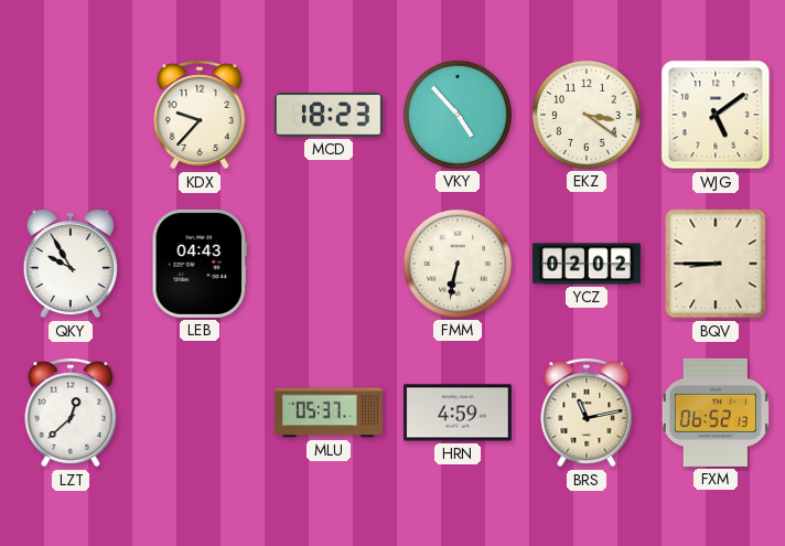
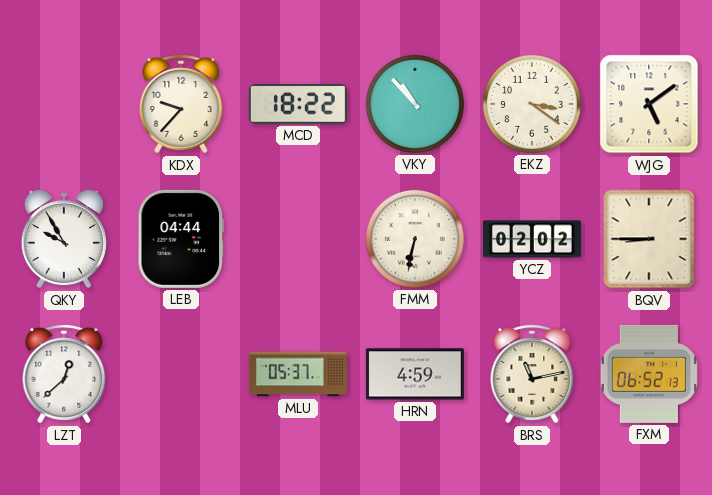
MCD: 18:23 -> 18:22
VKY: 4:53 -> 10:53
LEB: 04:43 -> 04:44
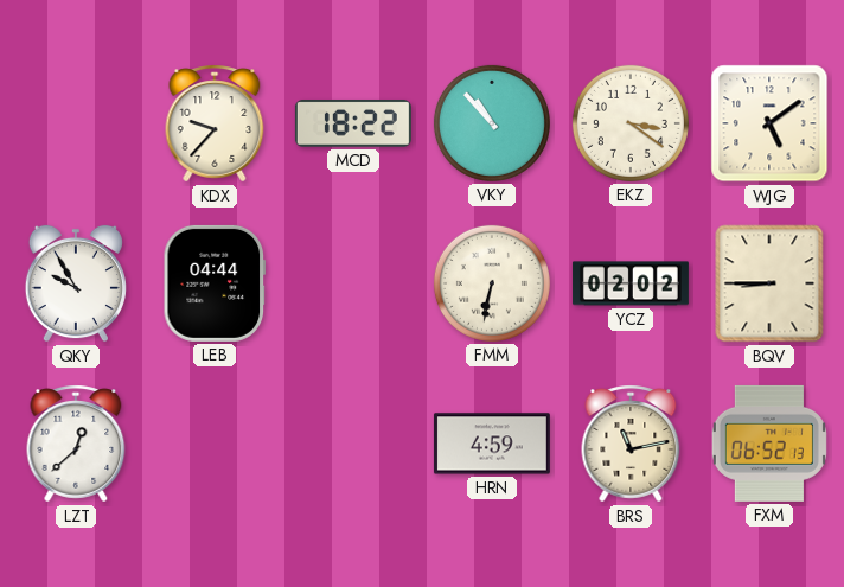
MLU: 05:37 -> none
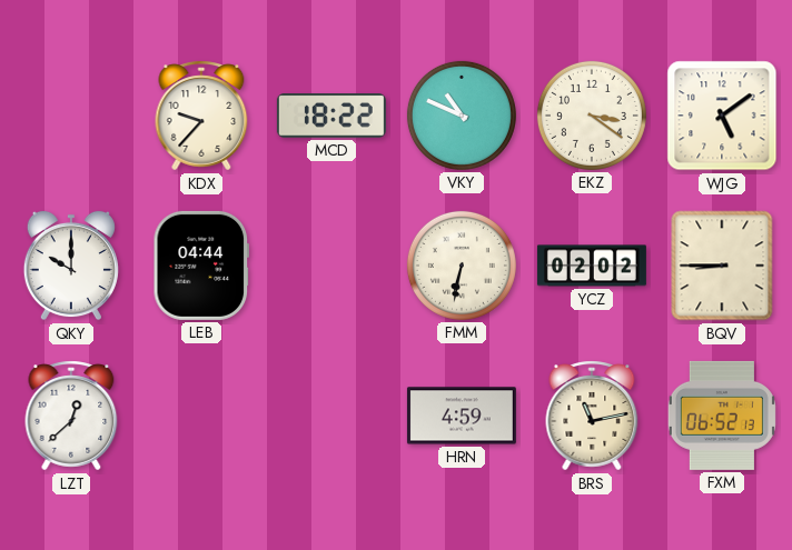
VKY: 10:53 -> 10:49
QKY: 9:55 -> 10:00
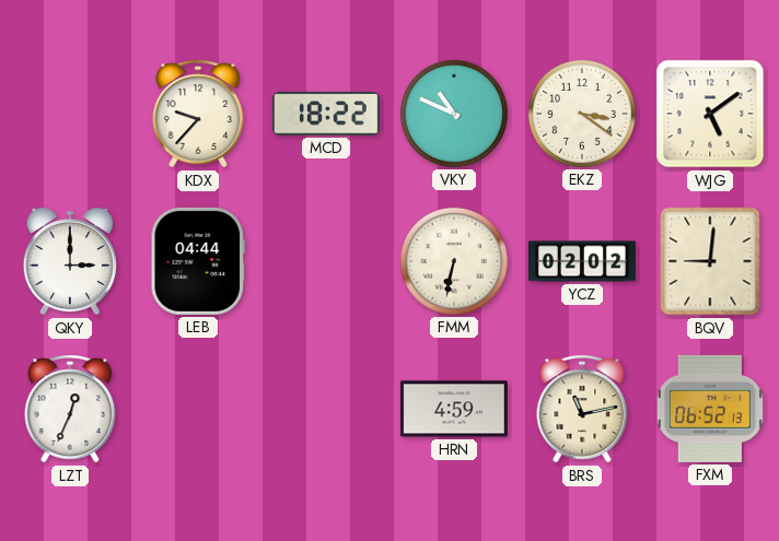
QKY: 10:00 -> 3:00
BQV: 8:45 -> 9:01
LZT: 12:38 -> 12:34
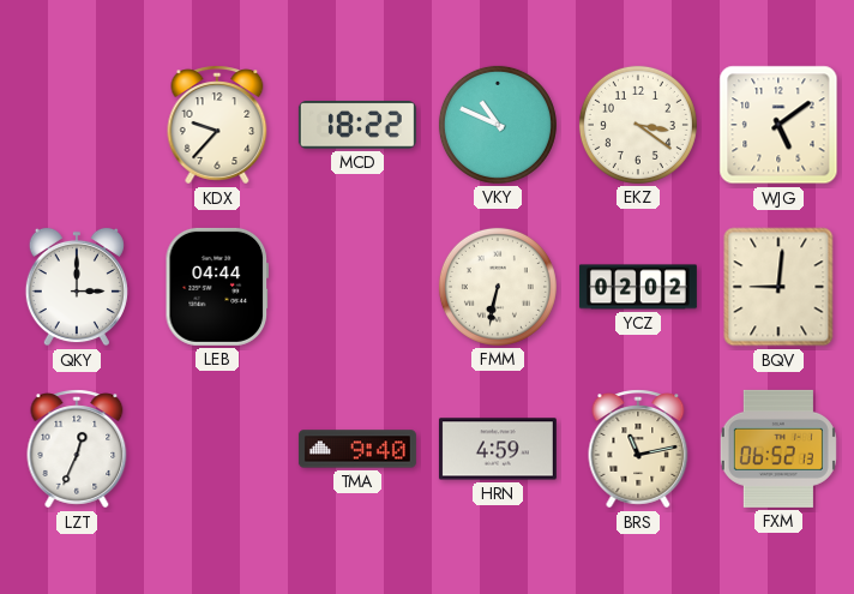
TMA: none -> 9:40
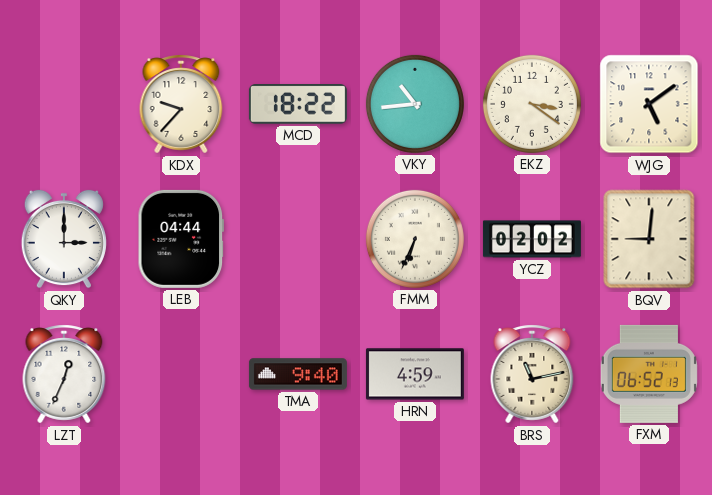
VKY: 10:49 -> 10:44
FMM: 6:32 -> 6:34
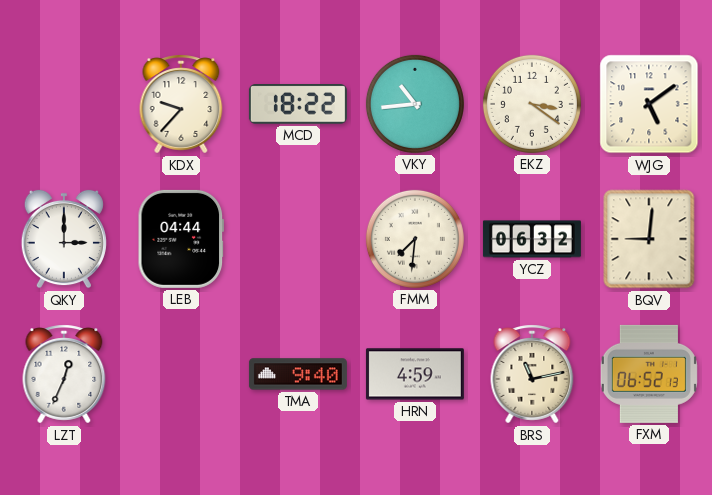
FMM: 6:34 -> 7:31
YCZ: 02:02 -> 06:32
